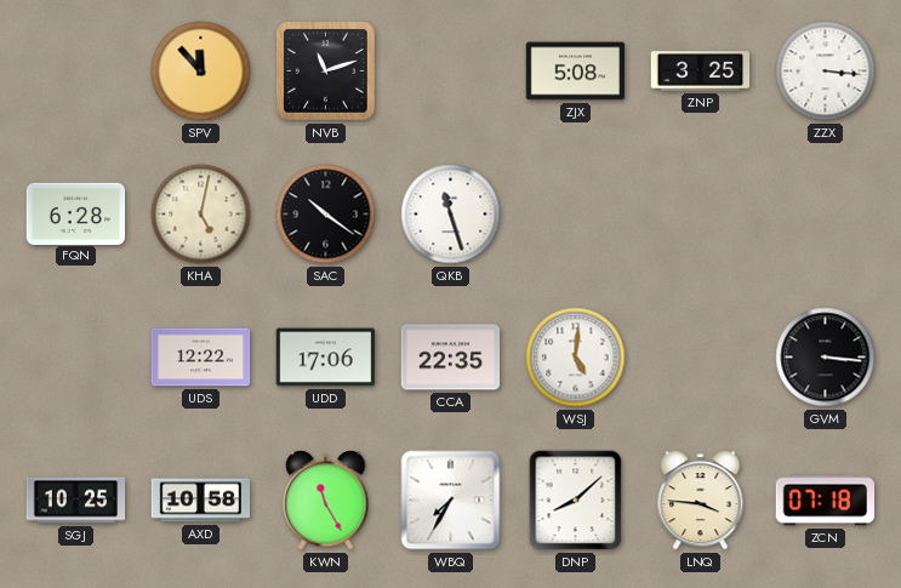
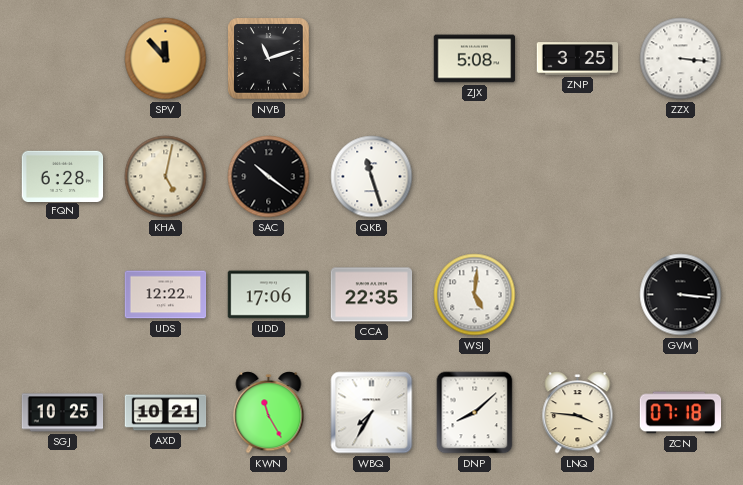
AXD: 10:58 -> 10:21
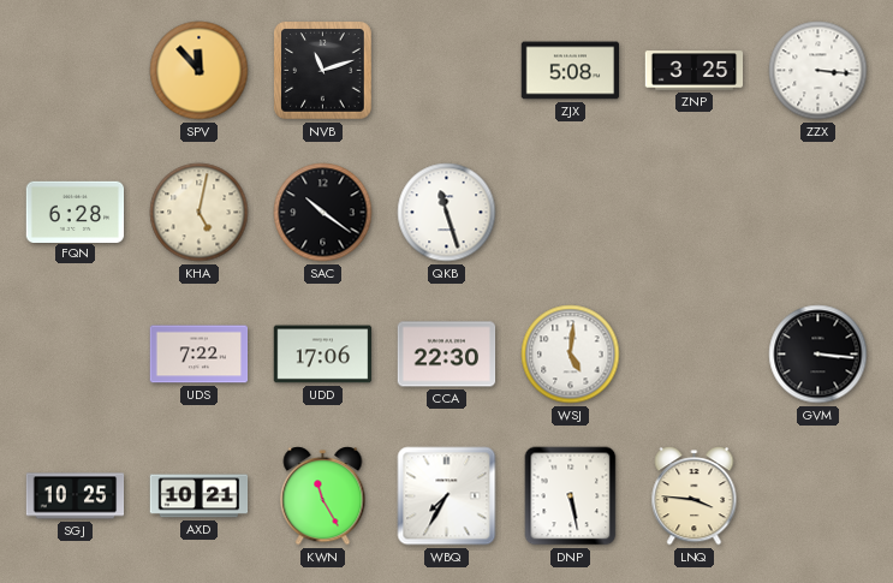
UDS: 12:22 -> 7:22
CCA: 22:35 -> 22:30
DNP: 8:08 -> 5:28
ZCN: 07:18 -> none
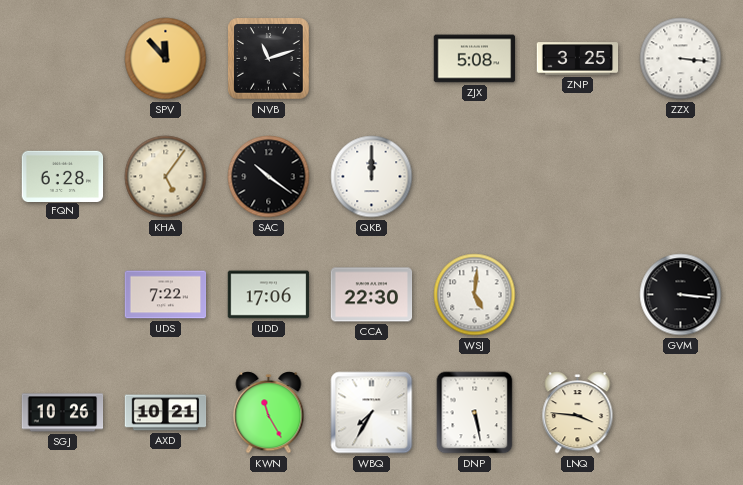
KHA: 5:02 -> 5:06
QKB: 11:27 -> 12:00
SGJ: 10:25 -> 10:26
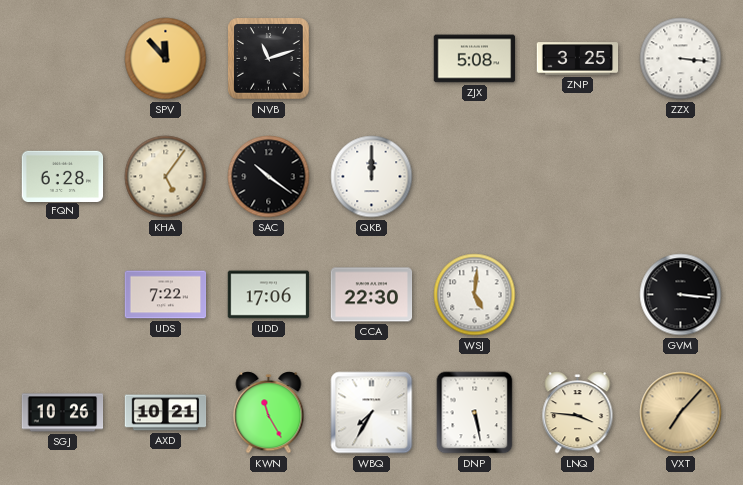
VXT: none -> 7:07
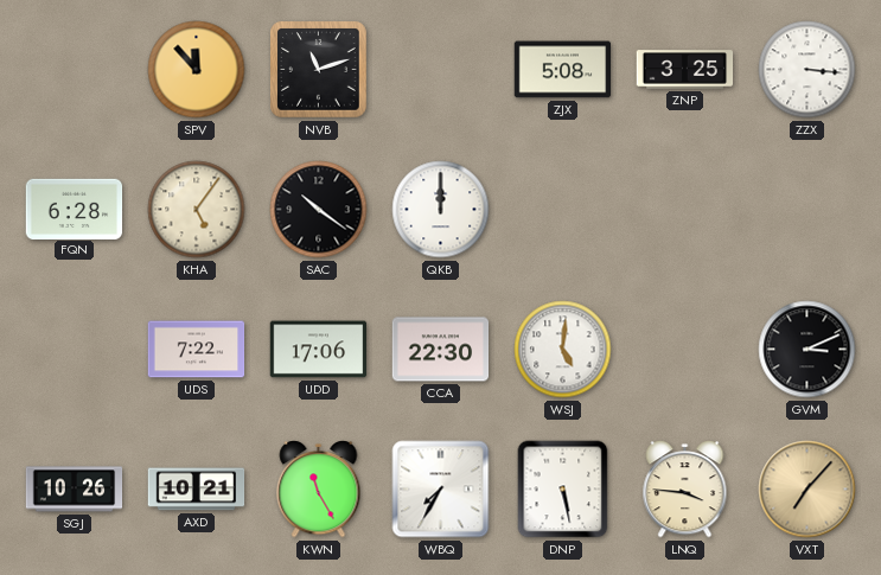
GVM: 3:16 -> 3:11
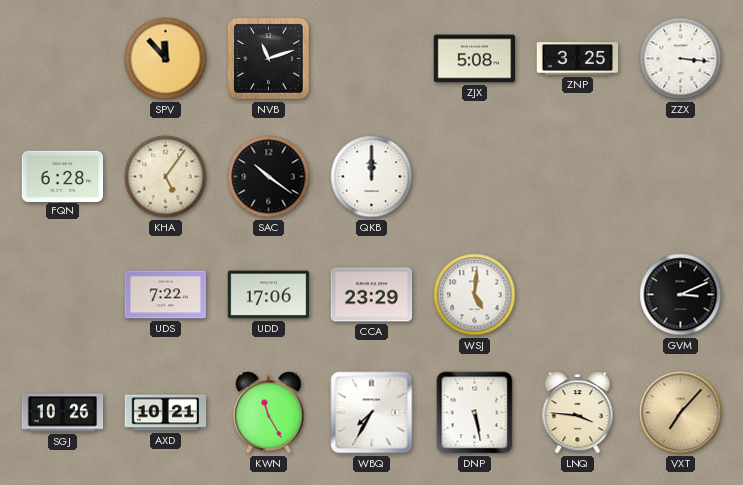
CCA: 22:30 -> 23:29
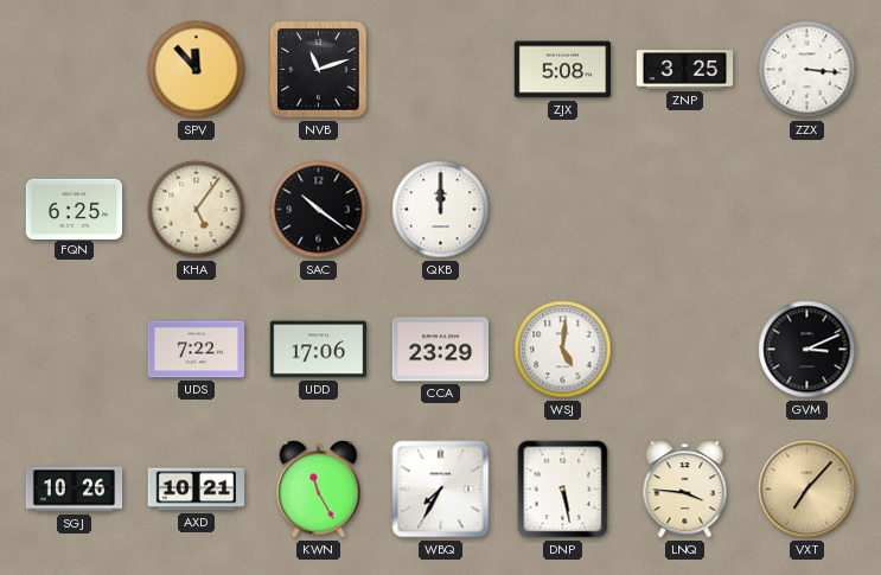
FQN: 6:28 -> 6:25
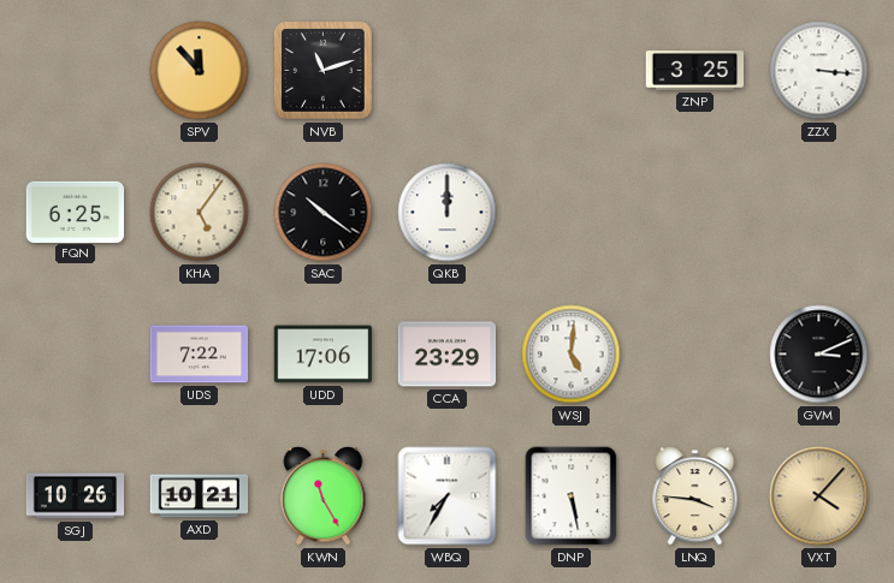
ZJX: 5:08 -> none
VXT: 7:07 -> 4:07
